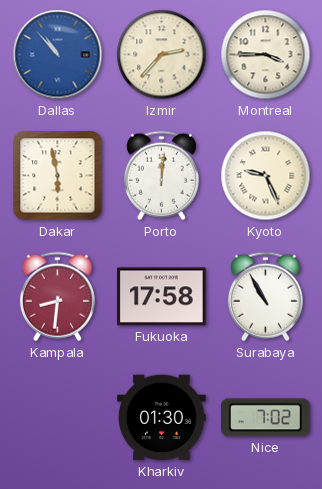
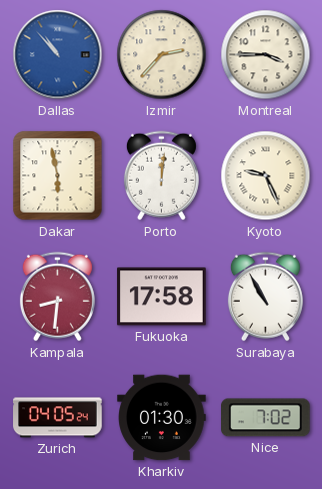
Zurich: none -> 04:05
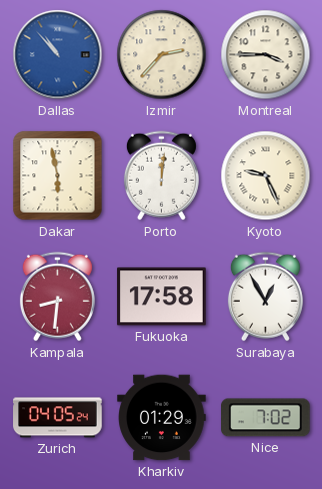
Surabaya: 10:55 -> 12:55
Kharkiv: 01:30 -> 01:29
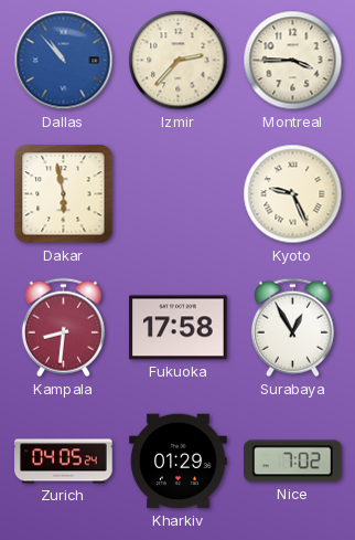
Porto: 12:01 -> none
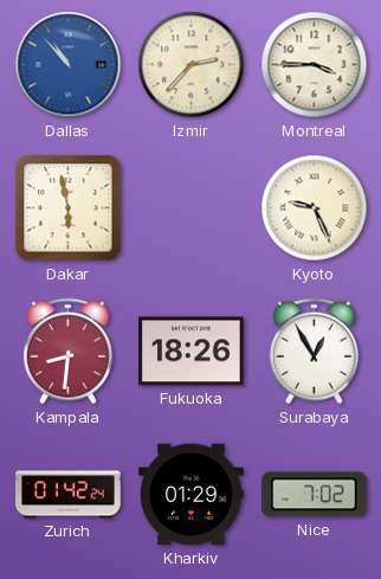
Fukuoka: 17:58 -> 18:26
Zurich: 04:05 -> 01:42
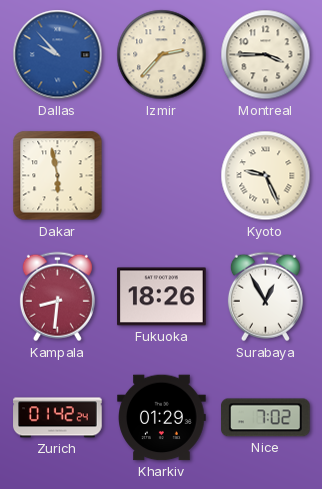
Dallas: 10:53 -> 9:53
